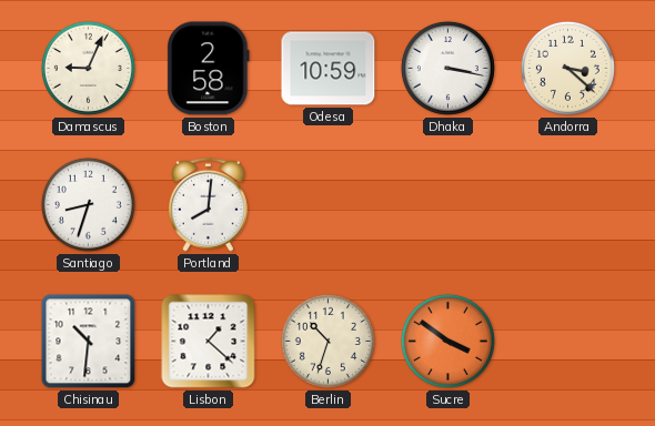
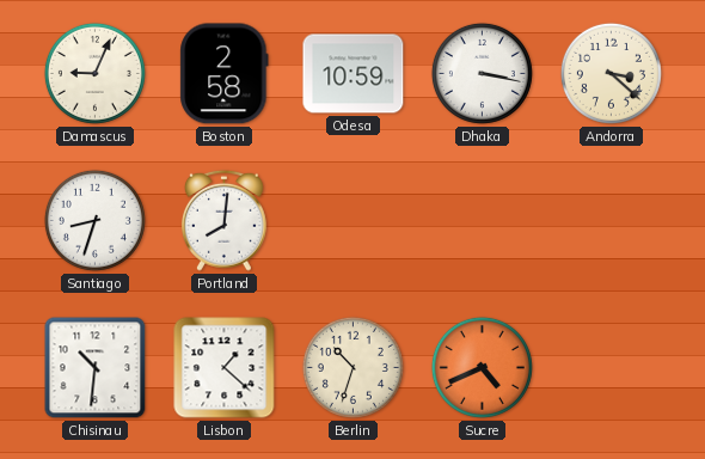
Sucre: 3:51 -> 4:41
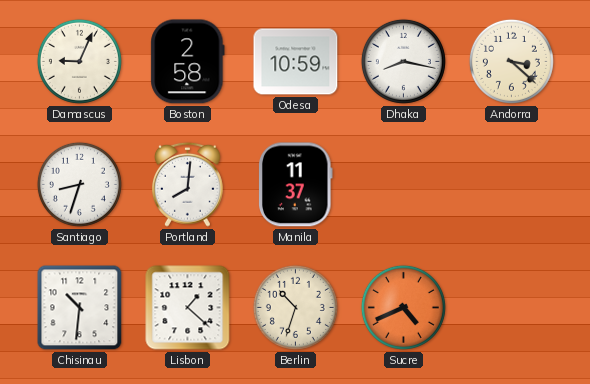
Dhaka: 3:17 -> 8:17
Manila: none -> 11:37
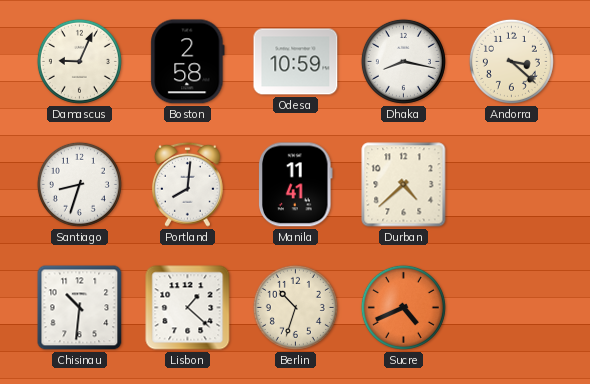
Manila: 11:37 -> 11:41
Durban: none -> 4:38
